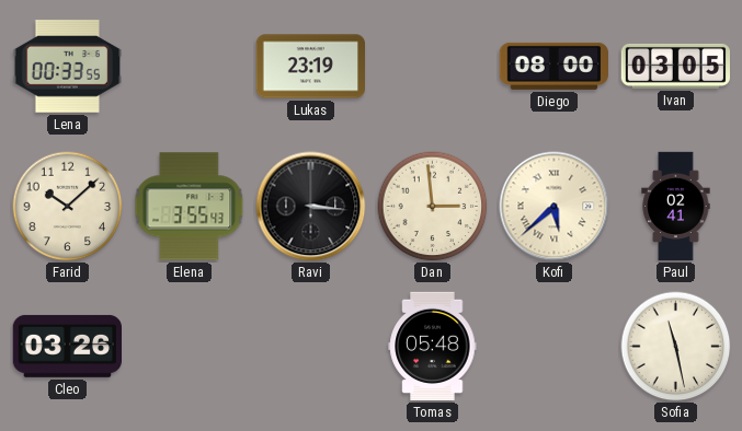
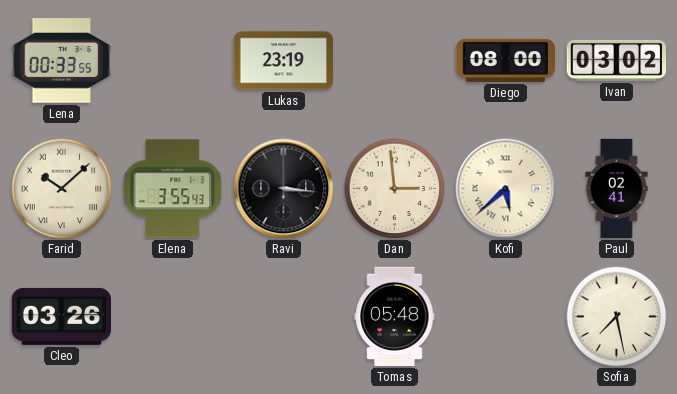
Ivan: 03:05 -> 03:02
Farid numerals: Arabic -> Roman
Sofia: 11:28 -> 7:28
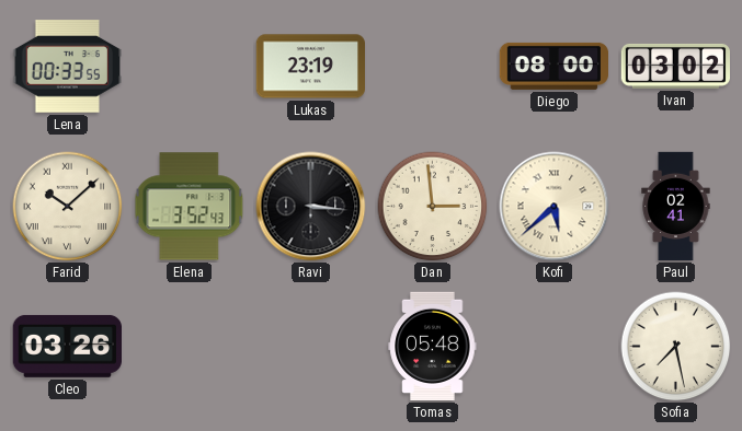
Elena: 3:55 -> 3:52
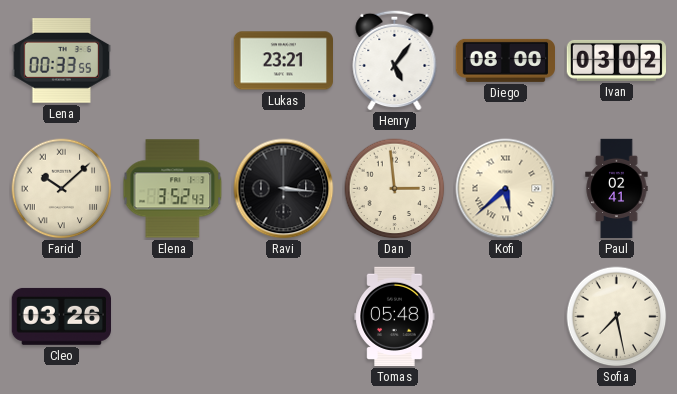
Lukas: 23:19 -> 23:21
Henry: none -> 5:06
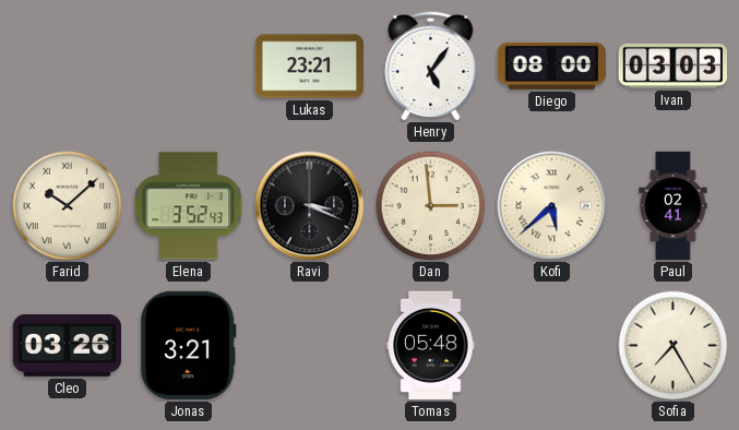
Lena: 00:33 -> none
Ivan: 03:02 -> 03:03
Ravi: 3:16 -> 3:19
Jonas: none -> 3:21
Sofia: 7:28 -> 7:25
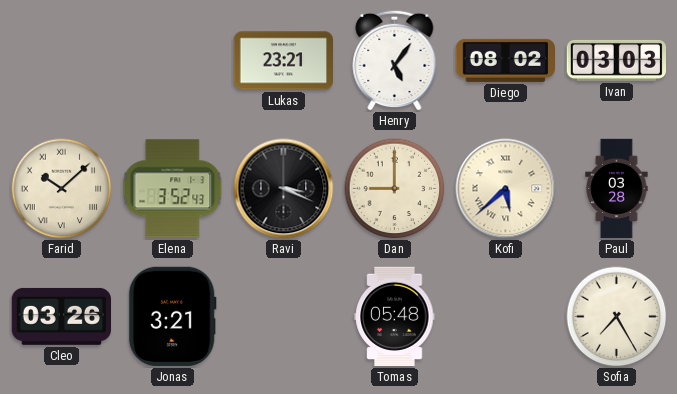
Diego: 08:00 -> 08:02
Dan: 2:59 -> 9:00
Paul: 02:41 -> 03:28
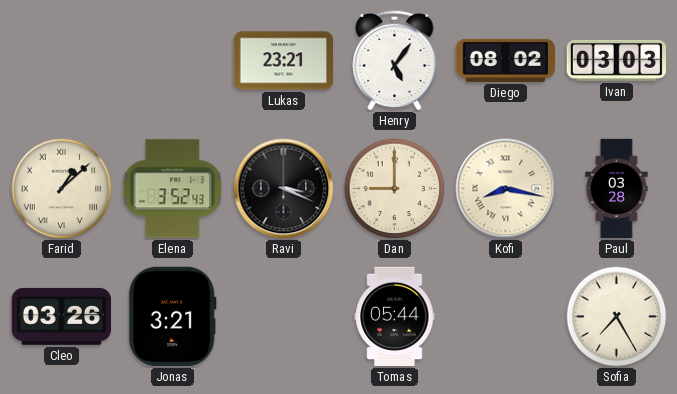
Farid: 10:08 -> 1:08
Kofi: 5:38 -> 8:17
Tomas: 05:48 -> 05:44
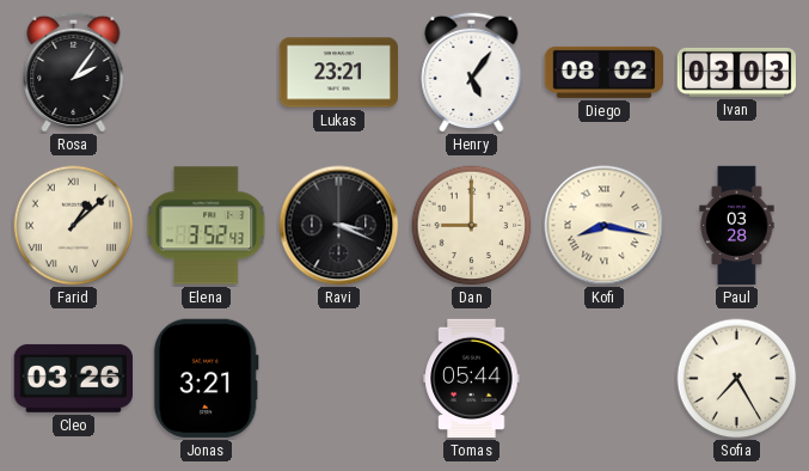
Rosa: none -> 2:06
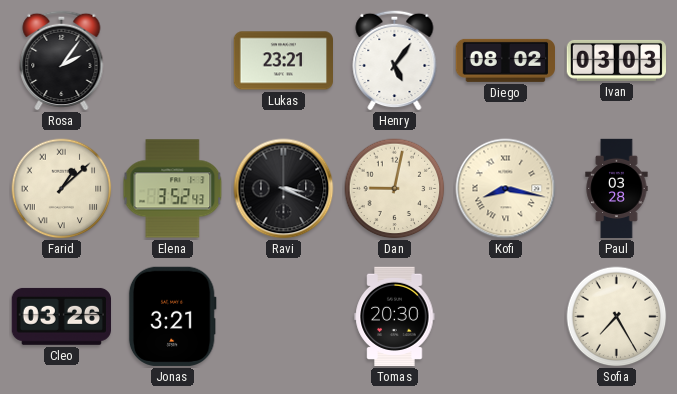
Dan: 9:00 -> 9:02
Tomas: 05:44 -> 20:30
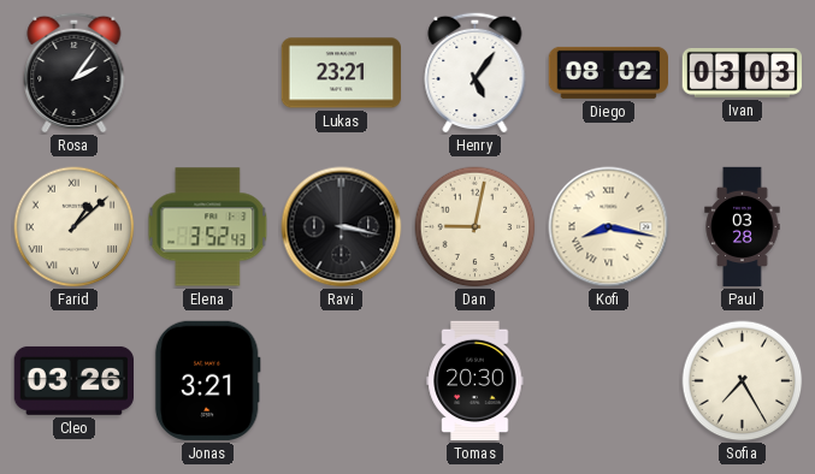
Ravi: 3:19 -> 3:17
